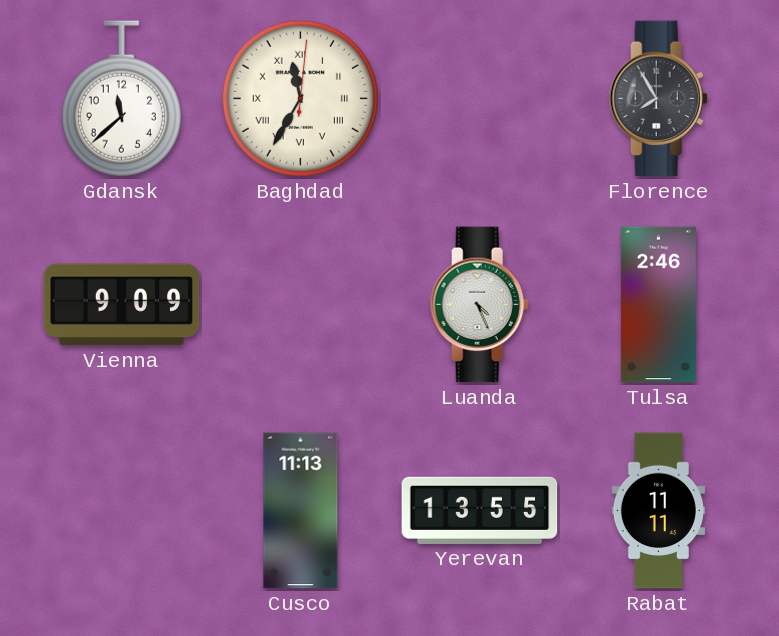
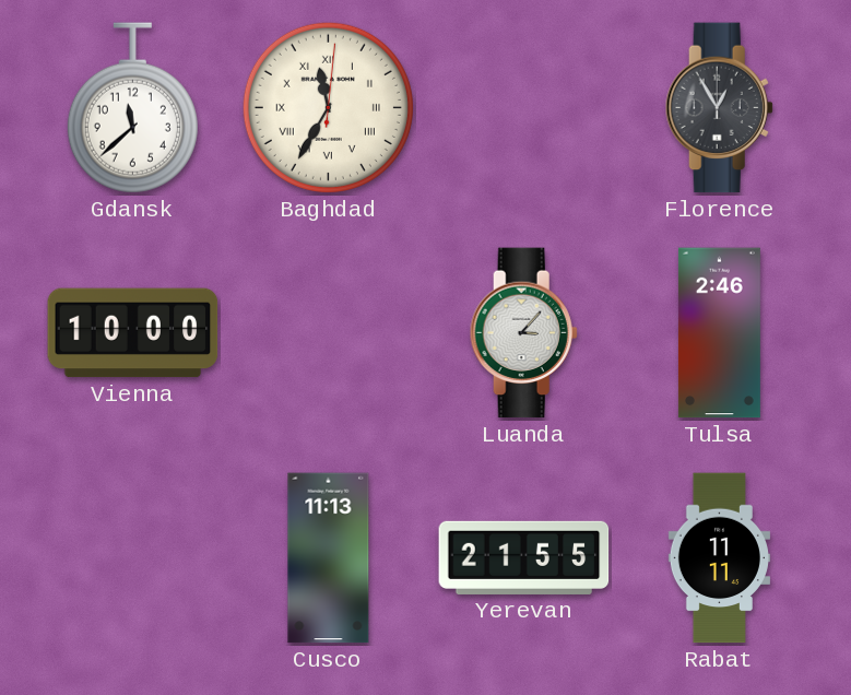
Florence: 7:55 -> 12:55
Vienna: 9:09 -> 10:00
Luanda: 4:26 -> 3:07
Yerevan: 13:55 -> 21:55
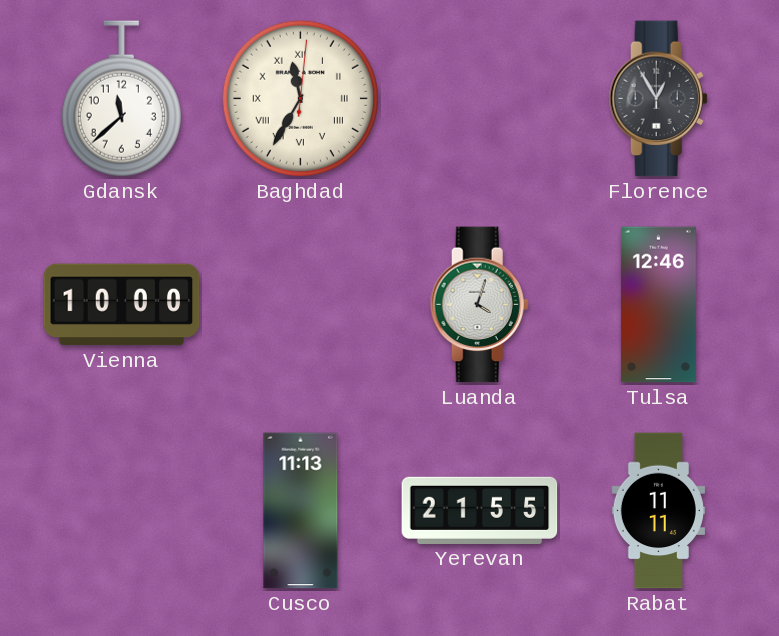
Luanda: 3:07 -> 4:03
Tulsa: 2:46 -> 12:46
